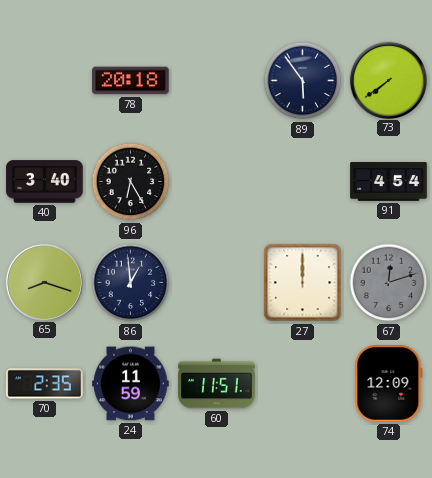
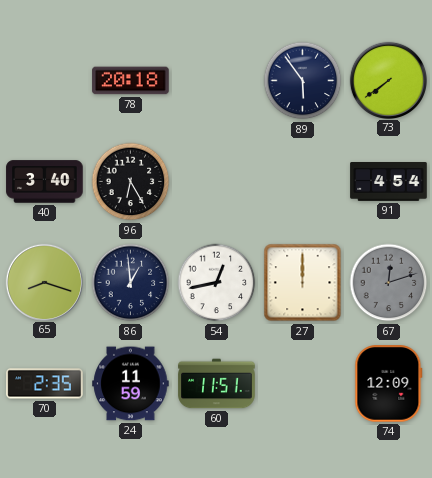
54: none -> 12:43
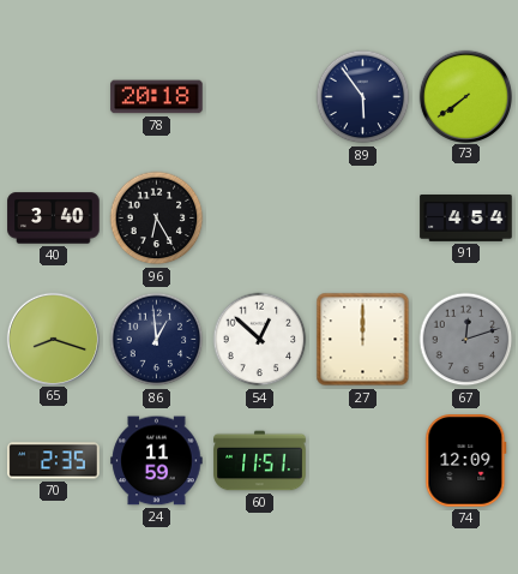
54: 12:43 -> 12:52
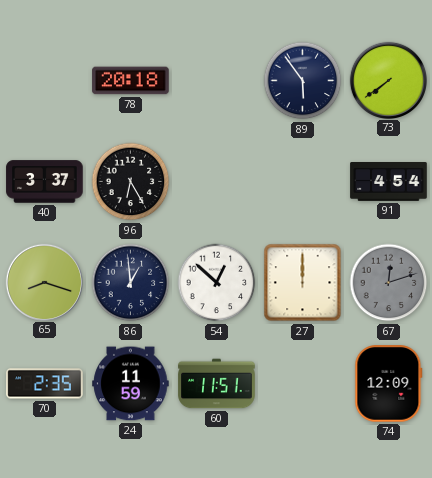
40: 3:40 -> 3:37
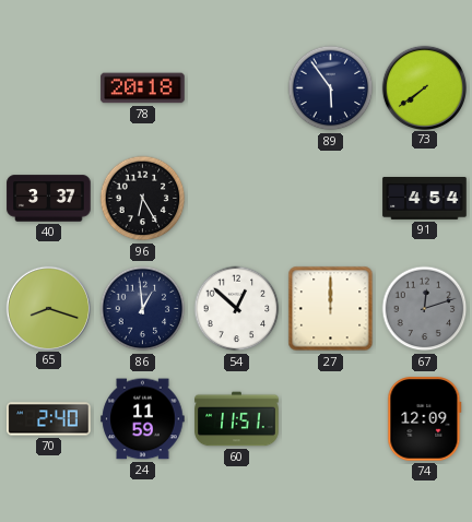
70: 2:35 -> 2:40
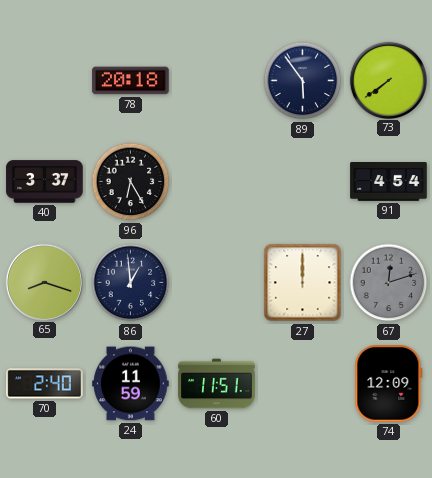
54: 12:52 -> none
